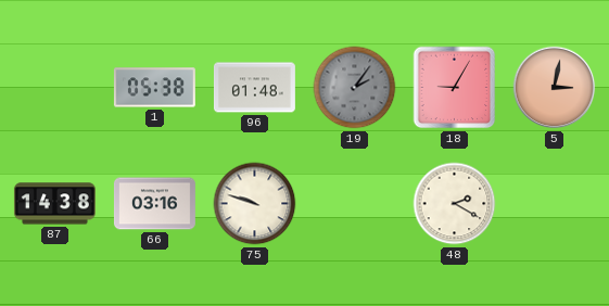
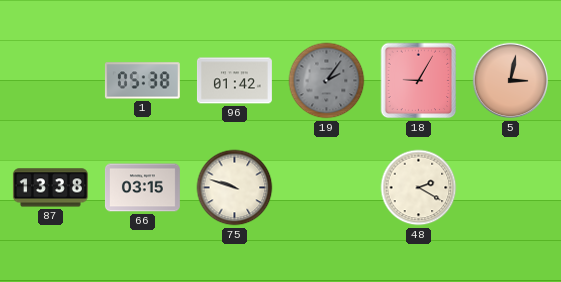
96: 01:48 -> 01:42
87: 14:38 -> 13:38
66: 03:16 -> 03:15
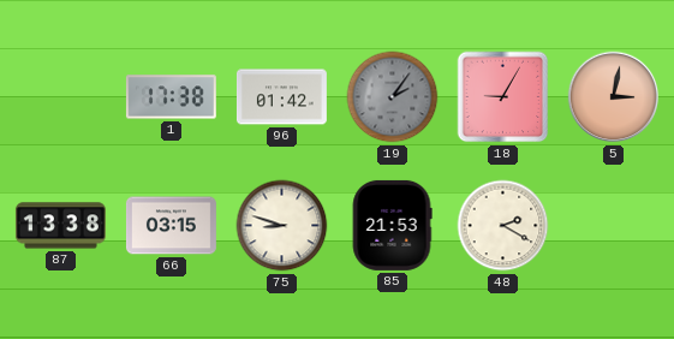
1: 05:38 -> 17:38
75: 9:48 -> 8:48
85: none -> 21:53
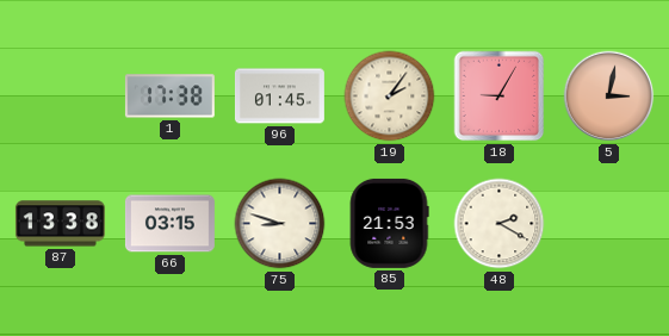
96: 01:42 -> 01:45
19 dial: grey -> cream
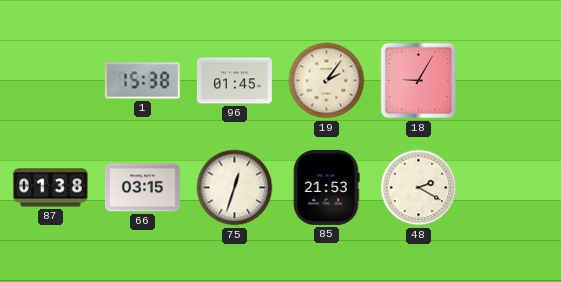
1: 17:38 -> 15:38
5: 3:02 -> none
87: 13:38 -> 01:38
75: 8:48 -> 12:33
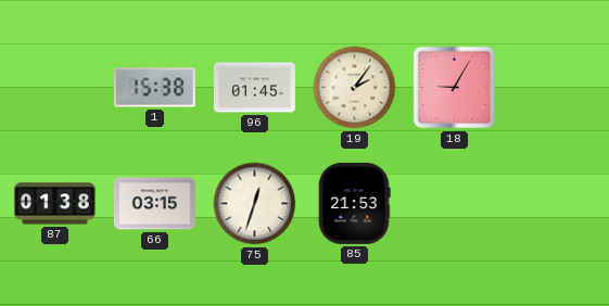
48: 2:20 -> none
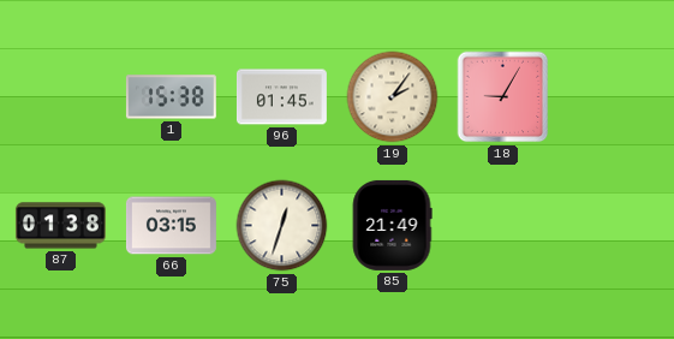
85: 21:53 -> 21:49
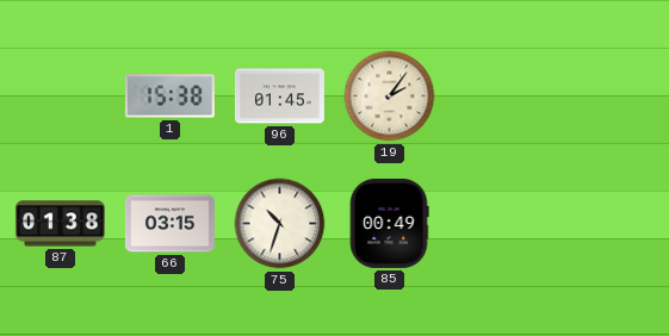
18: 9:05 -> none
75: 12:33 -> 10:33
85: 21:49 -> 00:49
